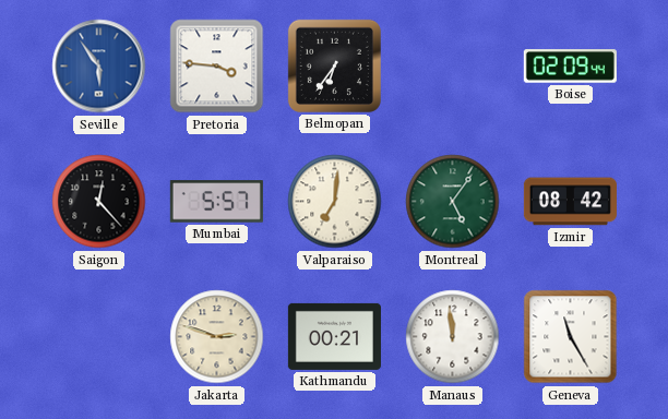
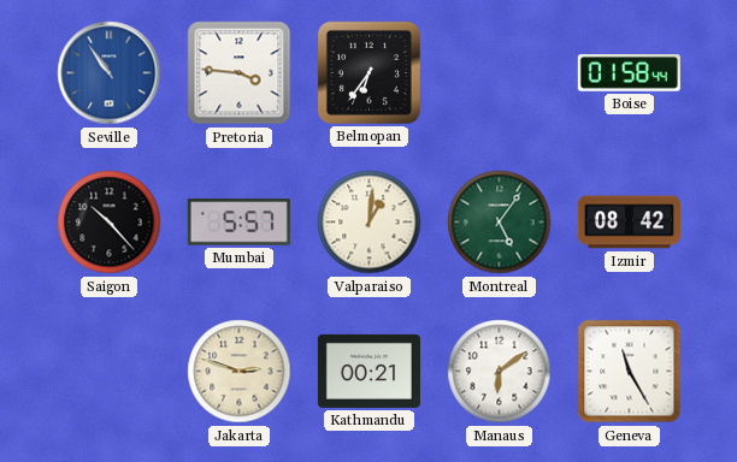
Seville: 5:54 -> 10:54
Boise: 02:09 -> 01:58
Saigon: 12:23 -> 10:23
Valparaiso: 7:01 -> 1:01
Manaus: 11:59 -> 6:09
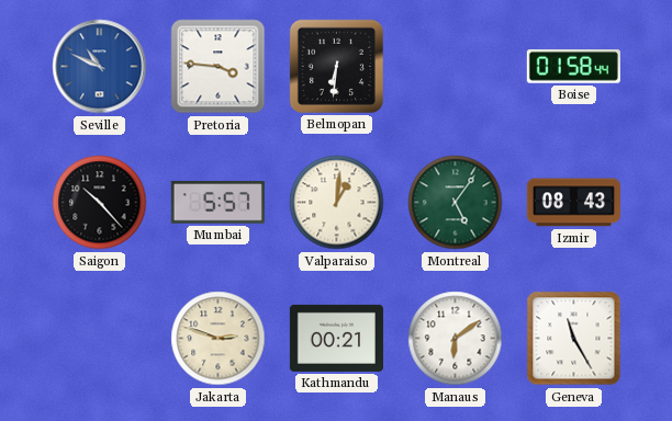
Seville: 10:54 -> 10:49
Belmopan: 6:36 -> 6:31
Izmir: 08:42 -> 08:43
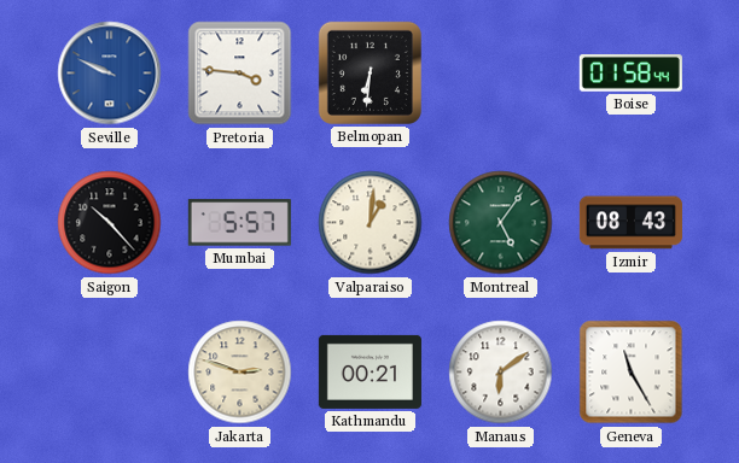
Seville: 10:49 -> 9:49
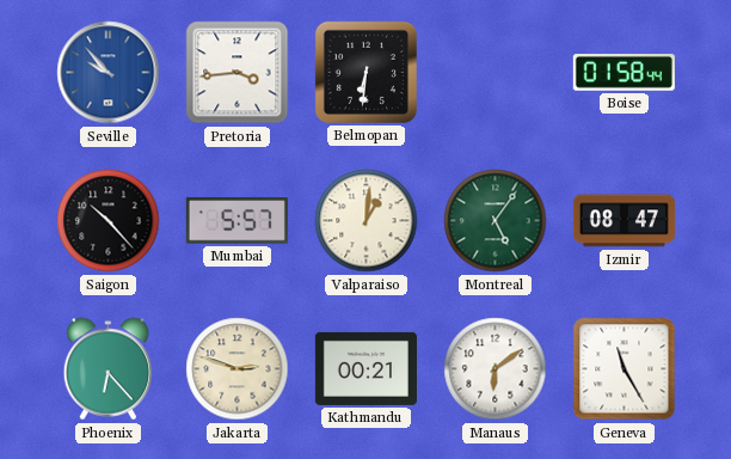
Seville: 9:49 -> 9:53
Pretoria: 3:46 -> 3:44
Izmir: 08:43 -> 08:47
Phoenix: none -> 6:23
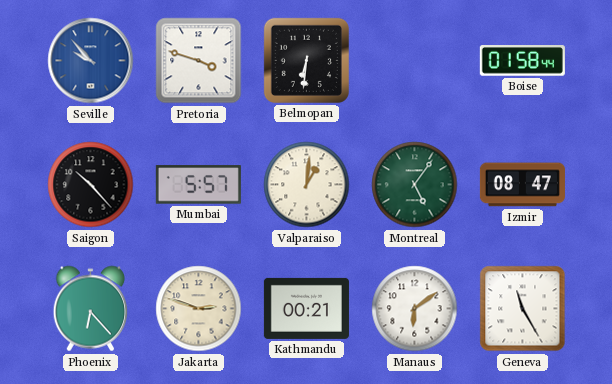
Pretoria: 3:44 -> 3:48
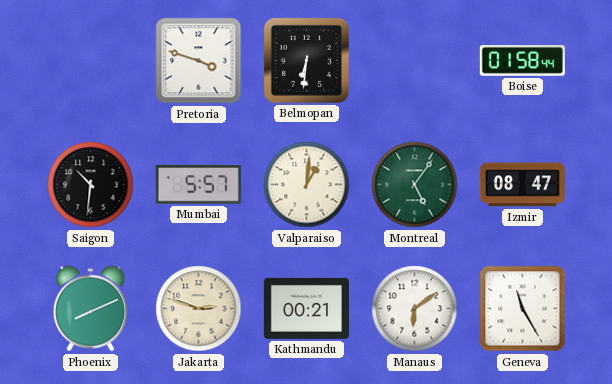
Seville: 9:53 -> none
Saigon: 10:23 -> 10:31
Phoenix: 6:23 -> 8:11
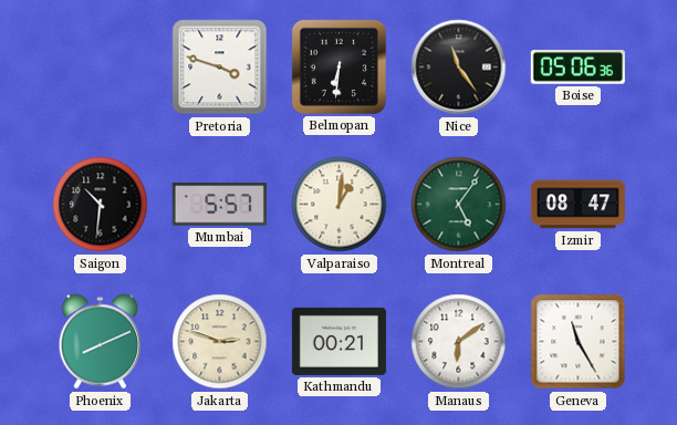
Nice: none -> 11:24
Boise: 01:58 -> 05:06
